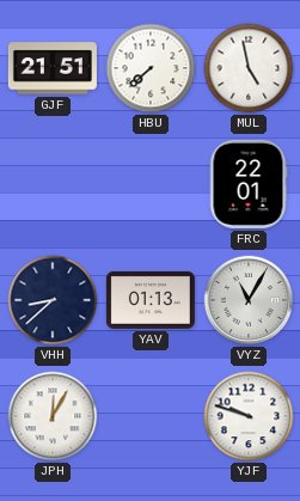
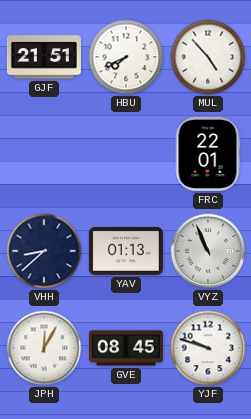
HBU: 7:38 -> 7:41
MUL: 4:58 -> 4:53
VYZ: 11:05 -> 10:56
GVE: none -> 08:45
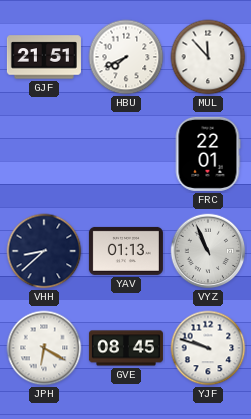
MUL: 4:53 -> 11:53
JPH: 12:05 -> 6:20
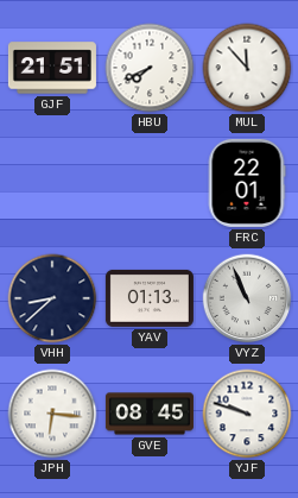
JPH: 6:20 -> 6:16
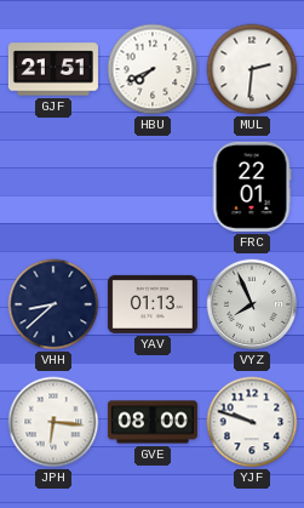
MUL: 11:53 -> 2:31
VYZ: 10:56 -> 7:56
GVE: 08:45 -> 08:00
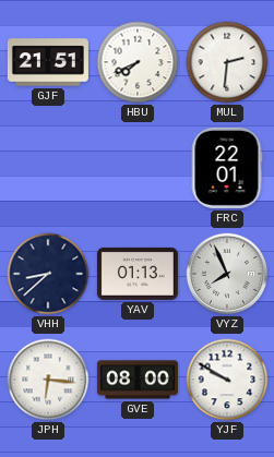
YJF: 9:48 -> 9:50
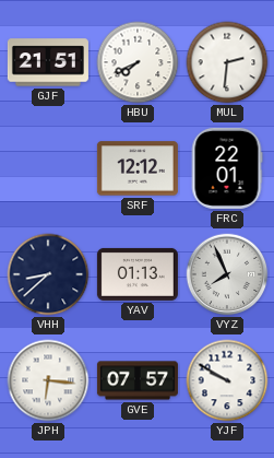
SRF: none -> 12:12
GVE: 08:00 -> 07:57
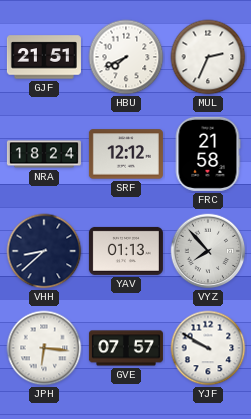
MUL: 2:31 -> 2:34
NRA: none -> 18:24
FRC: 22:01 -> 21:58
VYZ: 7:56 -> 7:53
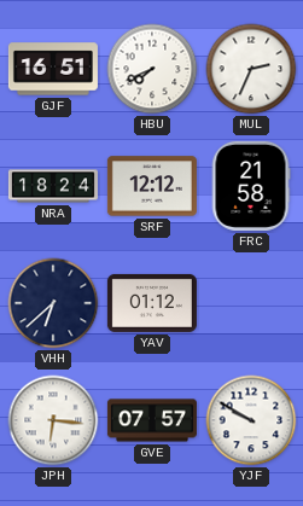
GJF: 21:51 -> 16:51
VHH: 8:38 -> 6:38
YAV: 01:13 -> 01:12
VYZ: 7:53 -> none
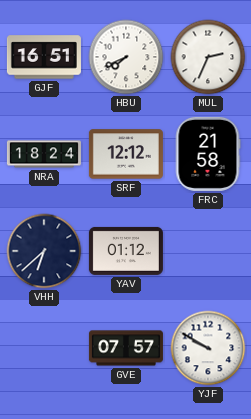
JPH: 6:16 -> none
